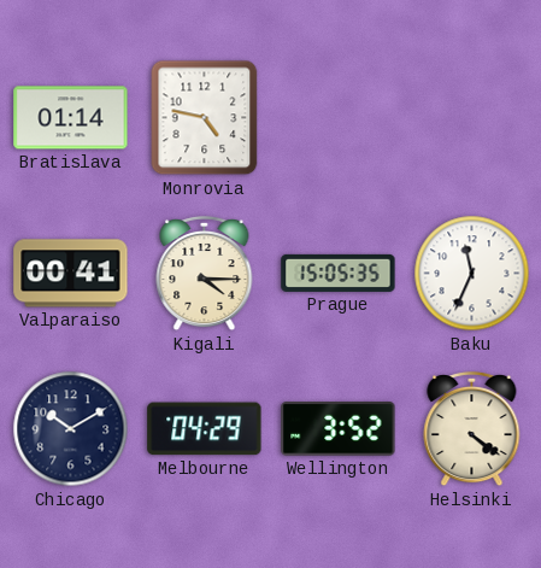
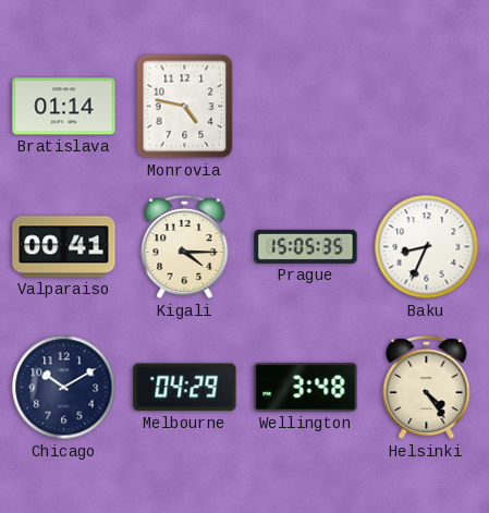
Baku: 11:34 -> 8:34
Wellington: 3:52 -> 3:48
Helsinki: 4:21 -> 4:24
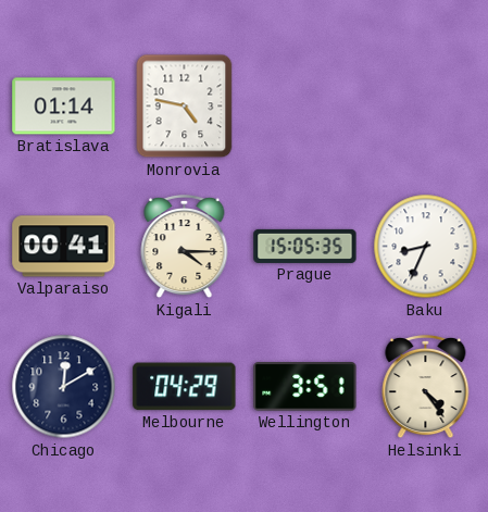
Chicago: 10:10 -> 12:10
Wellington: 3:48 -> 3:51
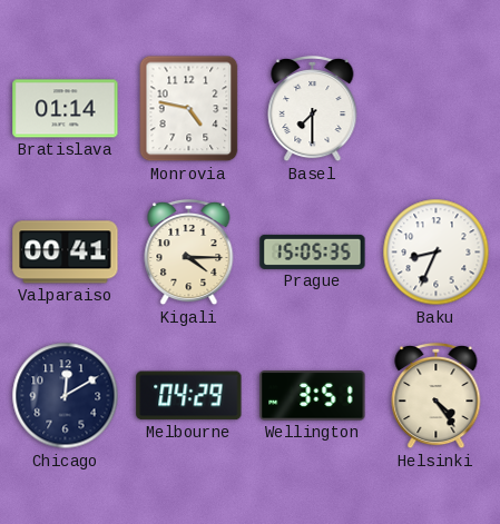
Basel: none -> 7:30
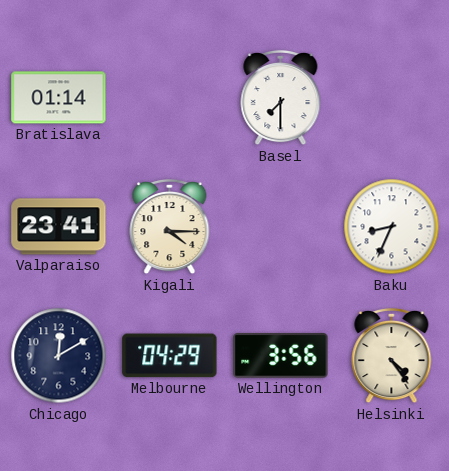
Monrovia: 4:47 -> none
Valparaiso: 00:41 -> 23:41
Prague: 15:05 -> none
Wellington: 3:51 -> 3:56
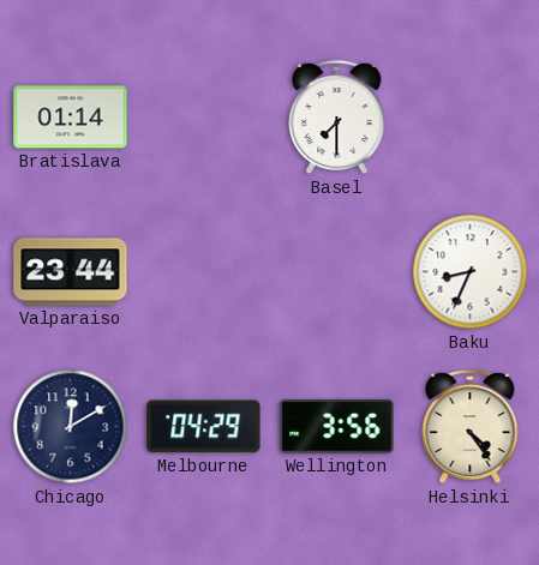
Valparaiso: 23:41 -> 23:44
Kigali: 4:15 -> none
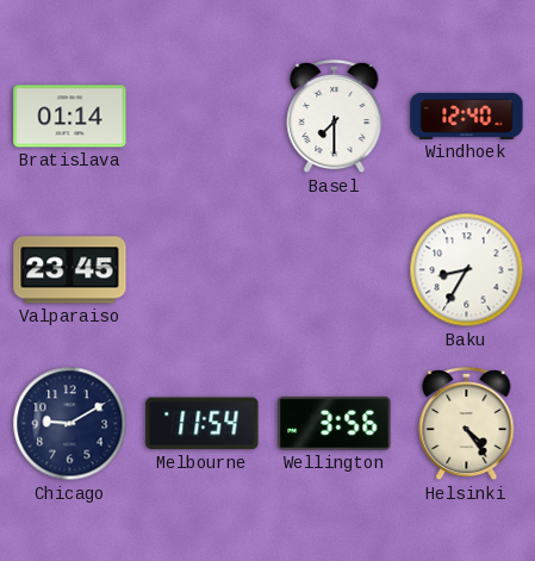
Windhoek: none -> 12:40
Valparaiso: 23:44 -> 23:45
Baku: 8:34 -> 8:35
Chicago: 12:10 -> 9:10
Melbourne: 04:29 -> 11:54
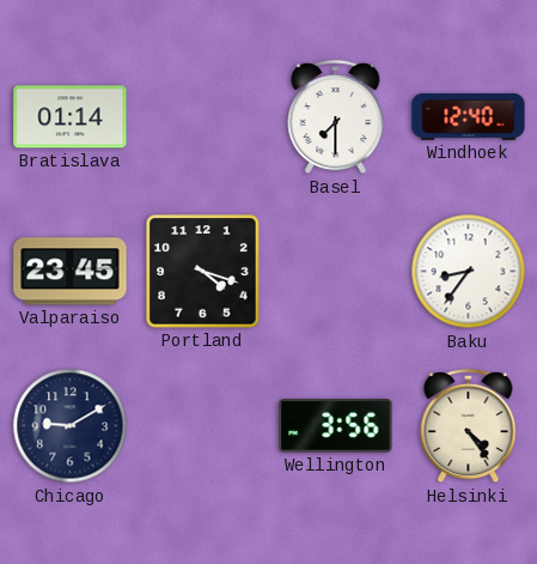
Portland: none -> 4:18
Baku: 8:35 -> 8:36
Melbourne: 11:54 -> none
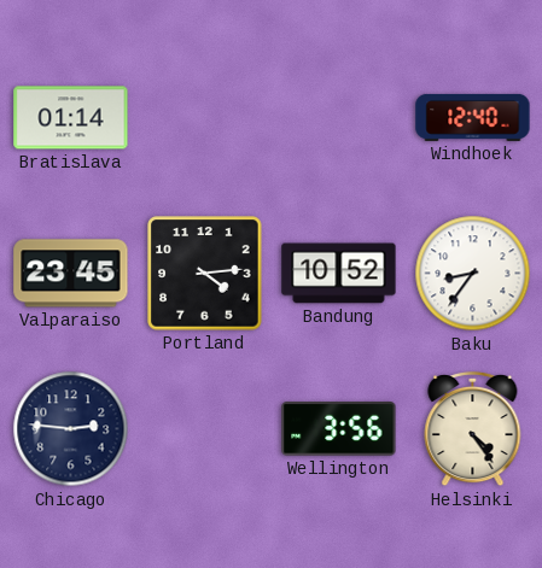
Basel: 7:30 -> none
Portland: 4:18 -> 4:14
Bandung: none -> 10:52
Chicago: 9:10 -> 2:46
